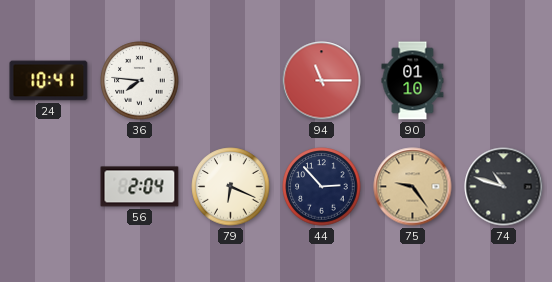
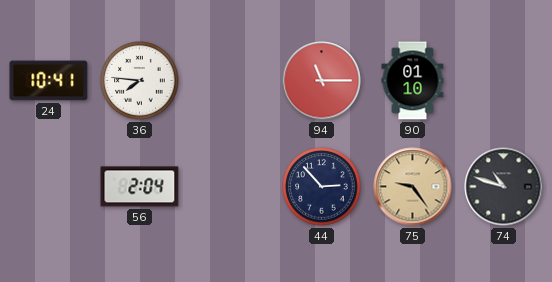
79: 6:19 -> none
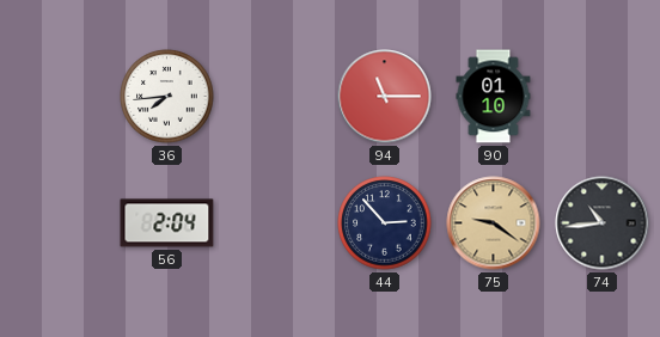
24: 10:41 -> none
36: 7:46 -> 7:44
75: 9:24 -> 9:21
74: 10:48 -> 10:44
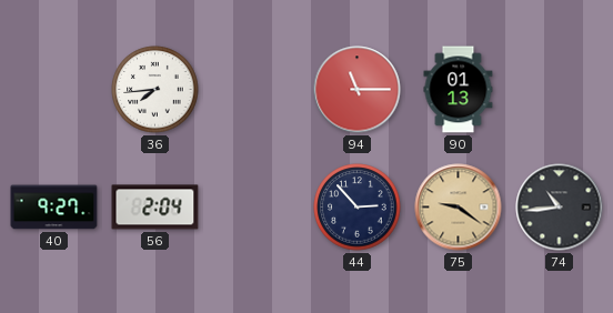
90: 01:10 -> 01:13
40: none -> 9:27
